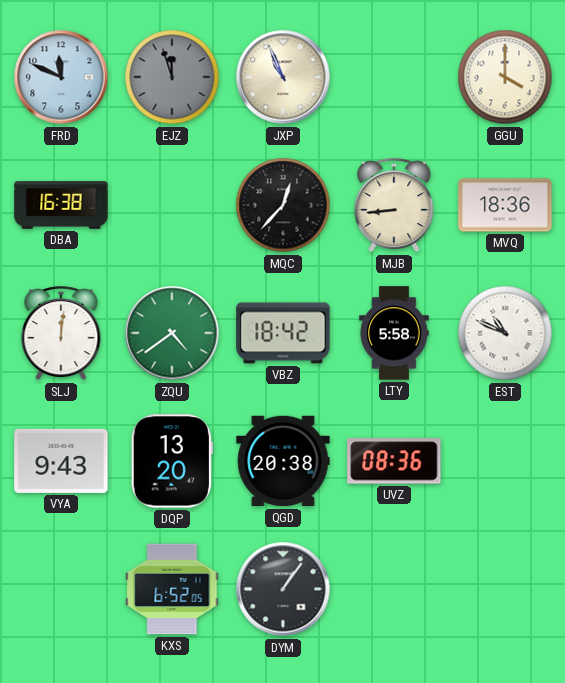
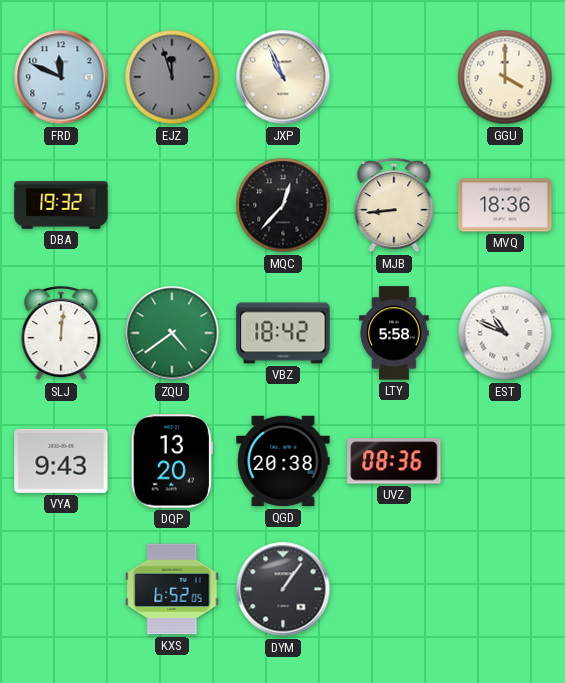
DBA: 16:38 -> 19:32
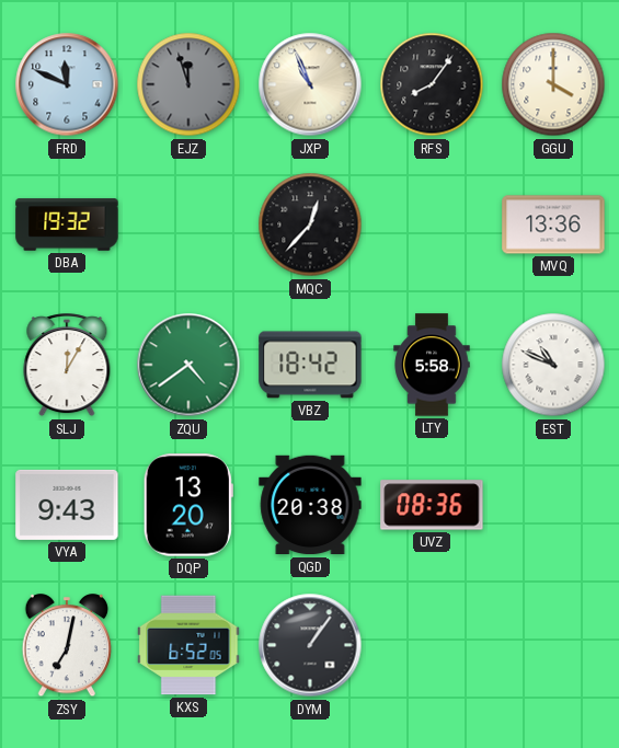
RFS: none -> 8:06
MJB: 8:44 -> none
MVQ: 18:36 -> 13:36
SLJ: 12:01 -> 12:05
ZSY: none -> 7:02
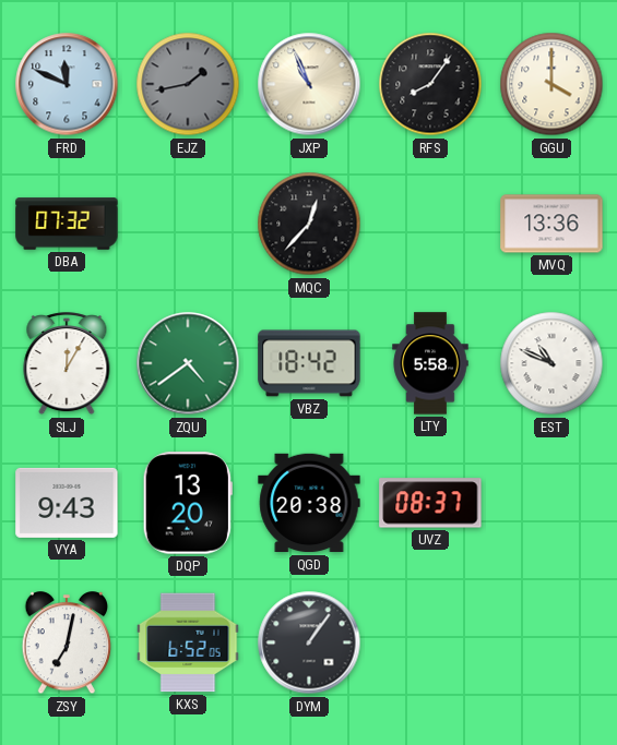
EJZ: 11:57 -> 1:43
DBA: 19:32 -> 07:32
UVZ: 08:36 -> 08:37
